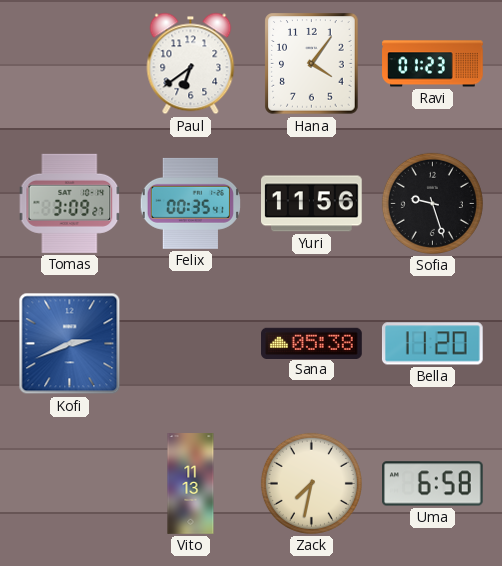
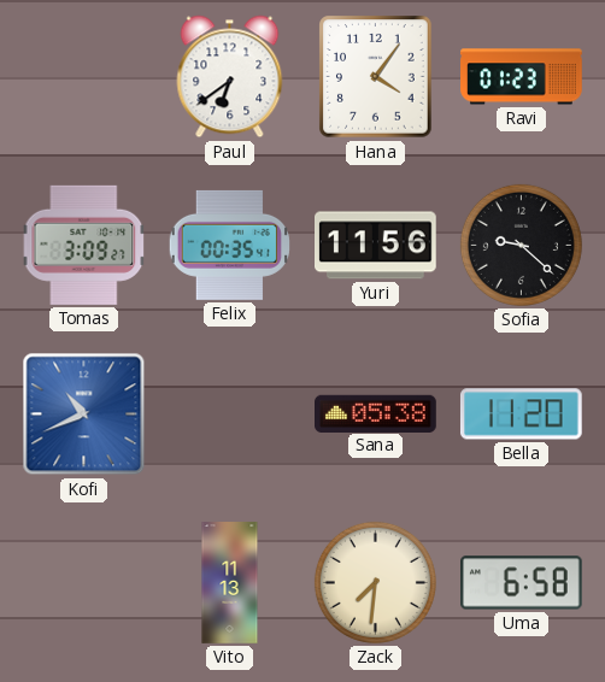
Sofia: 9:27 -> 9:22
Kofi: 2:41 -> 10:41
Zack: 7:32 -> 7:31
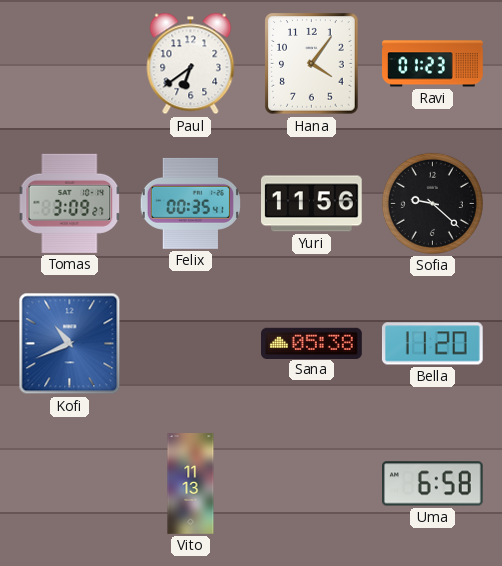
Zack: 7:31 -> none
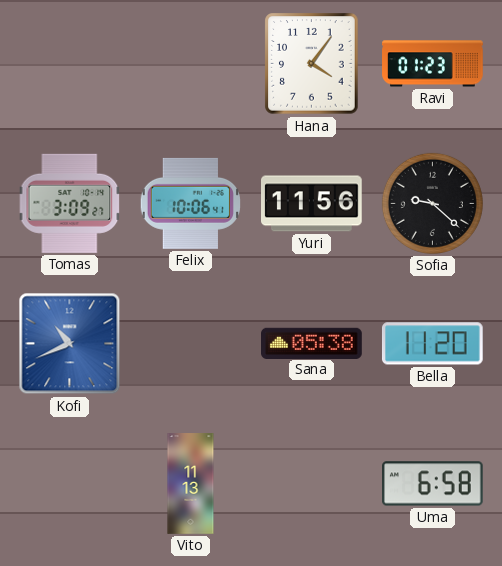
Paul: 6:39 -> none
Felix: 00:35 -> 10:06
